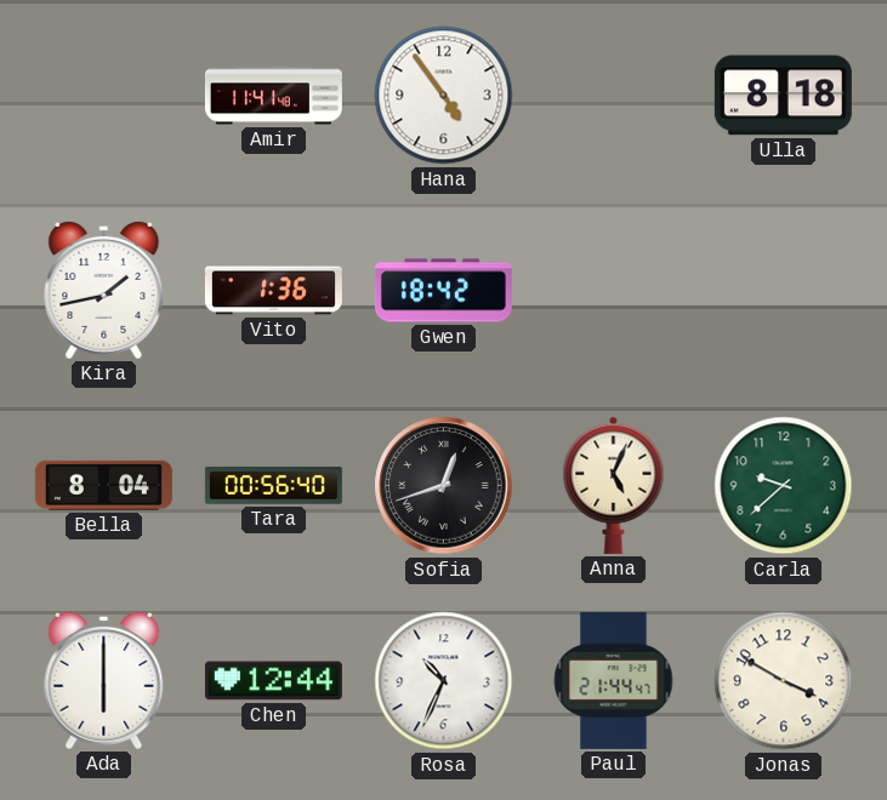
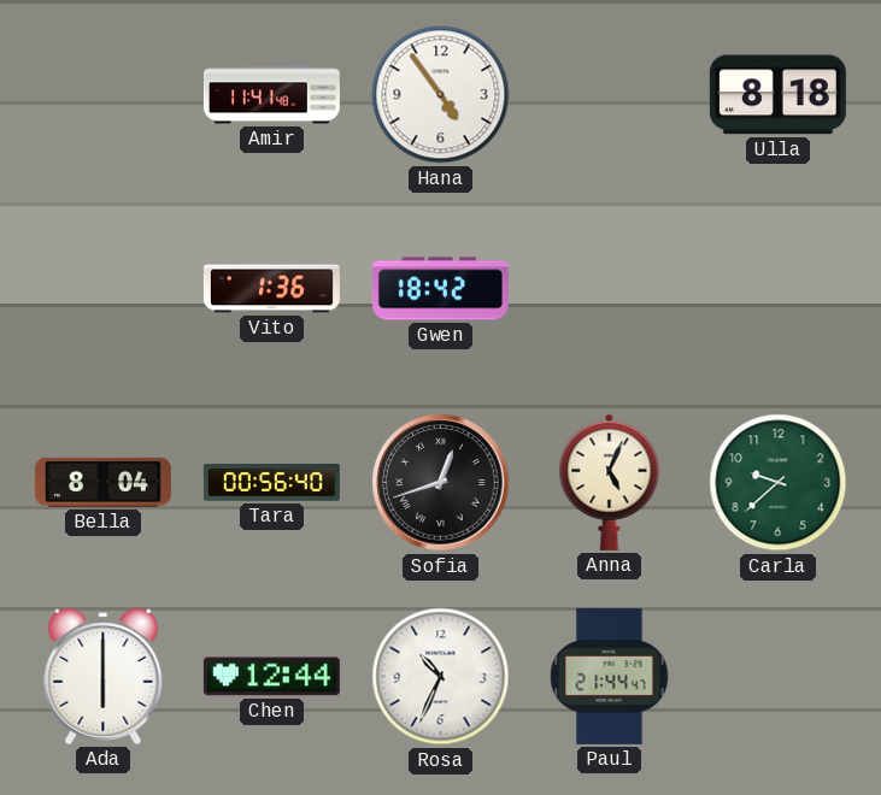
Kira: 1:43 -> none
Jonas: 3:50 -> none
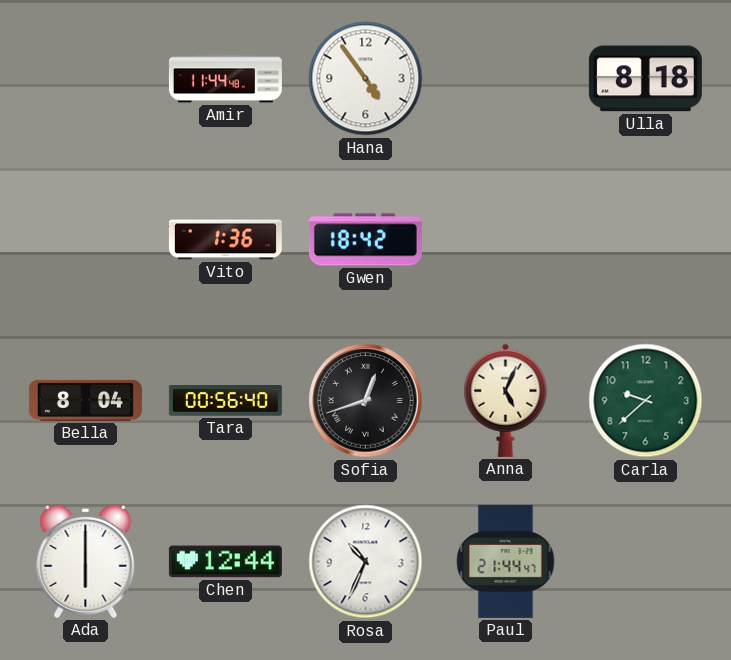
Amir: 11:41 -> 11:44
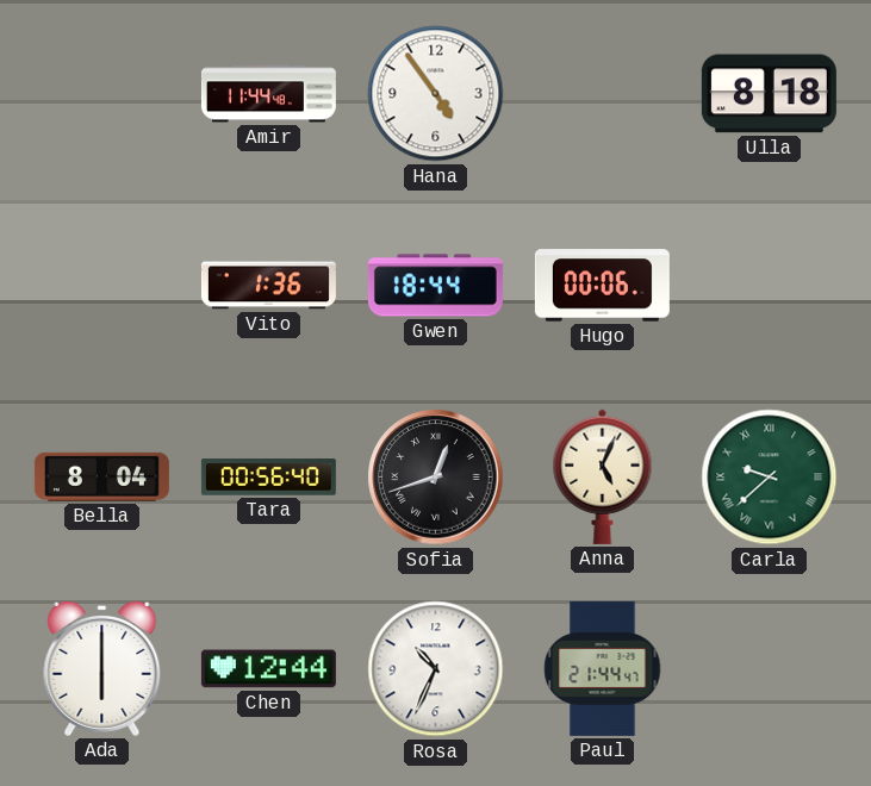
Gwen: 18:42 -> 18:44
Hugo: none -> 00:06
Carla numerals: Arabic -> Roman
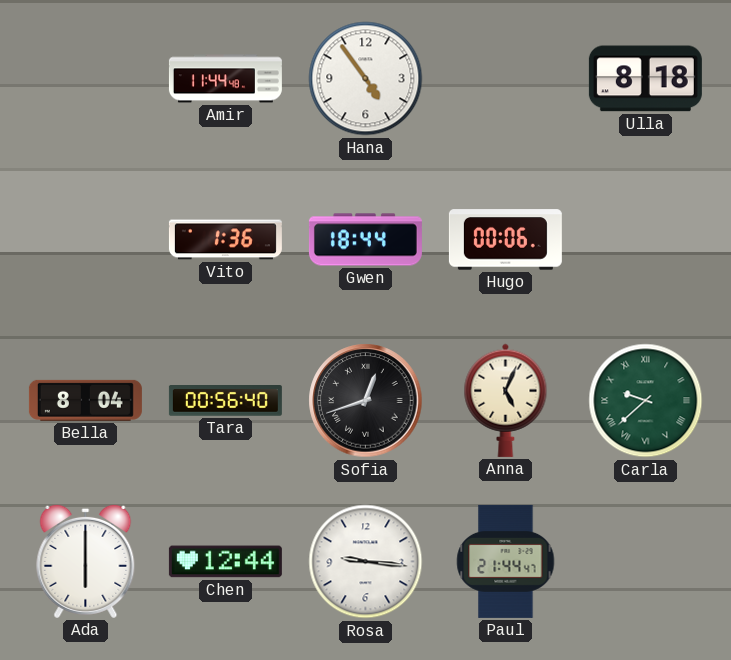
Rosa: 10:34 -> 9:16
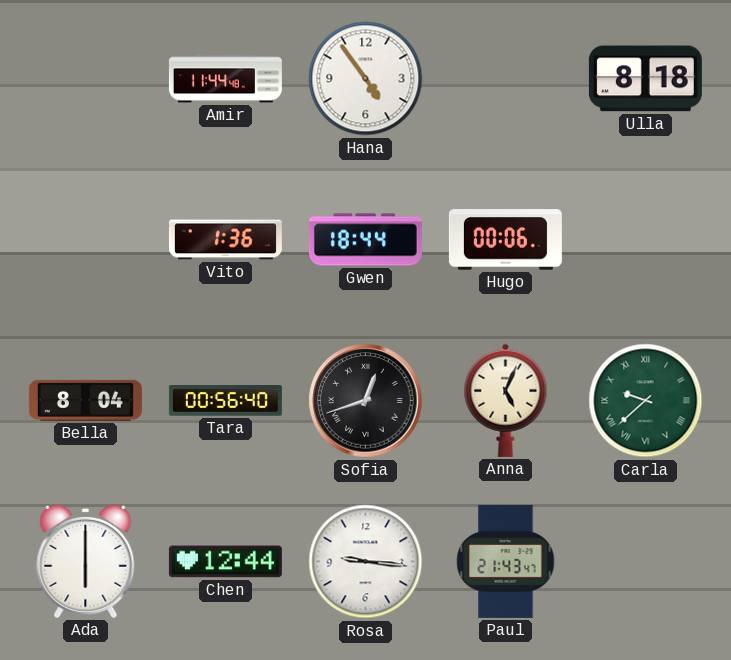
Paul: 21:44 -> 21:43
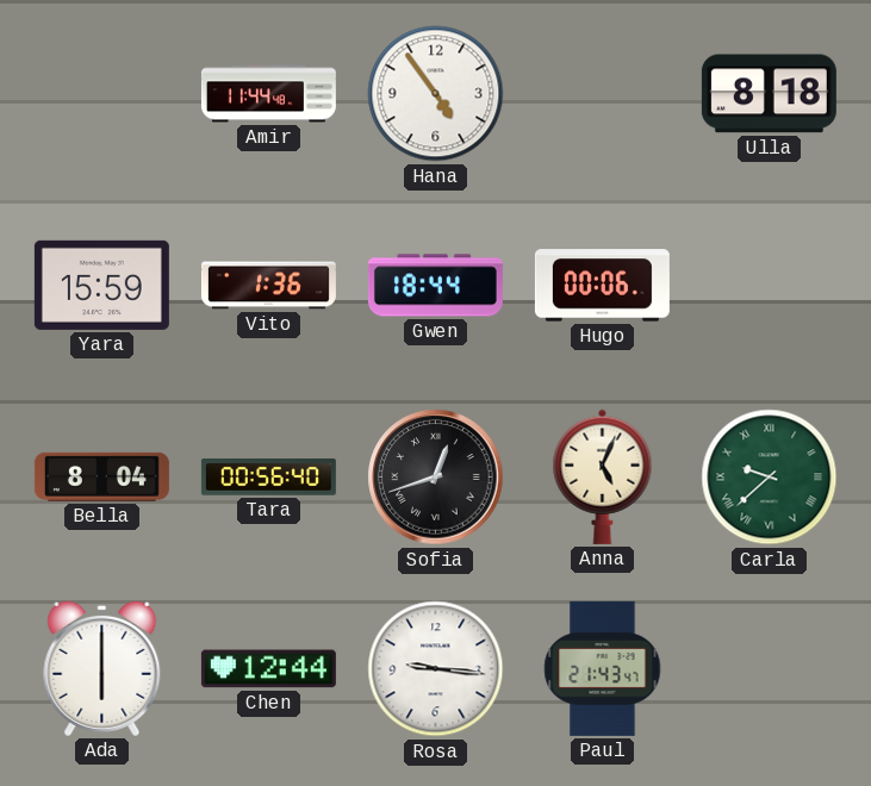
Yara: none -> 15:59
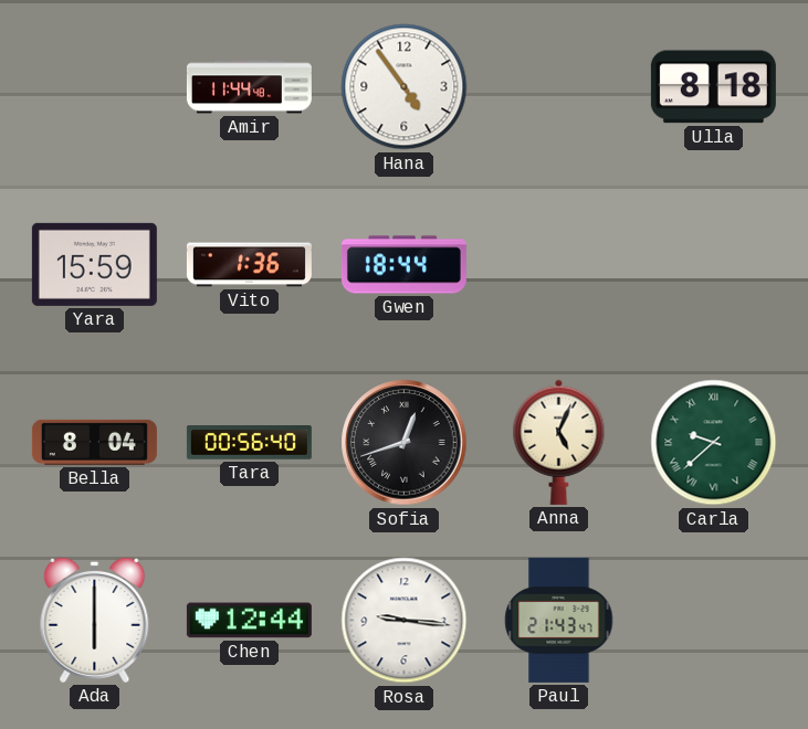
Hugo: 00:06 -> none
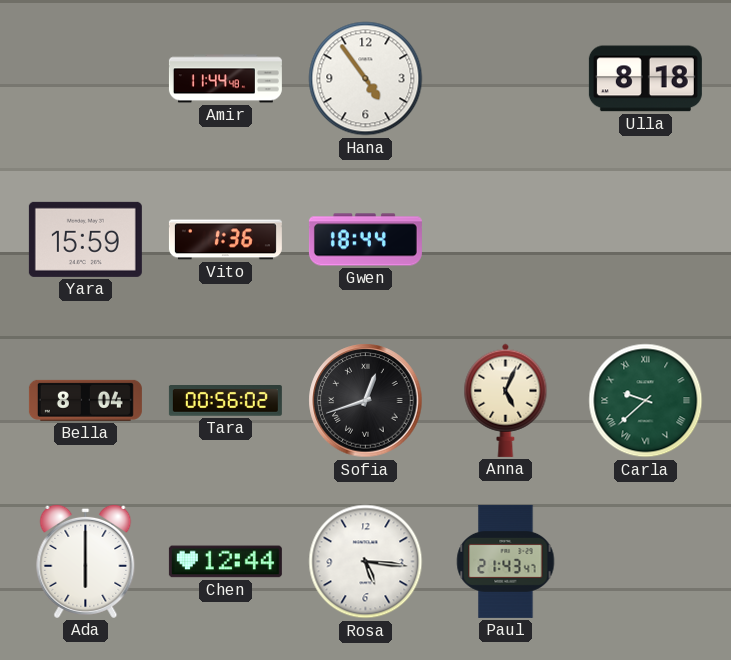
Tara: 00:56:40 -> 00:56:02
Rosa: 9:16 -> 5:16
